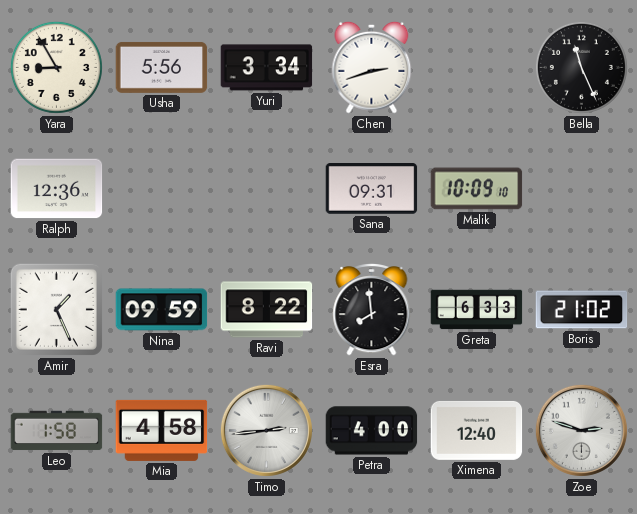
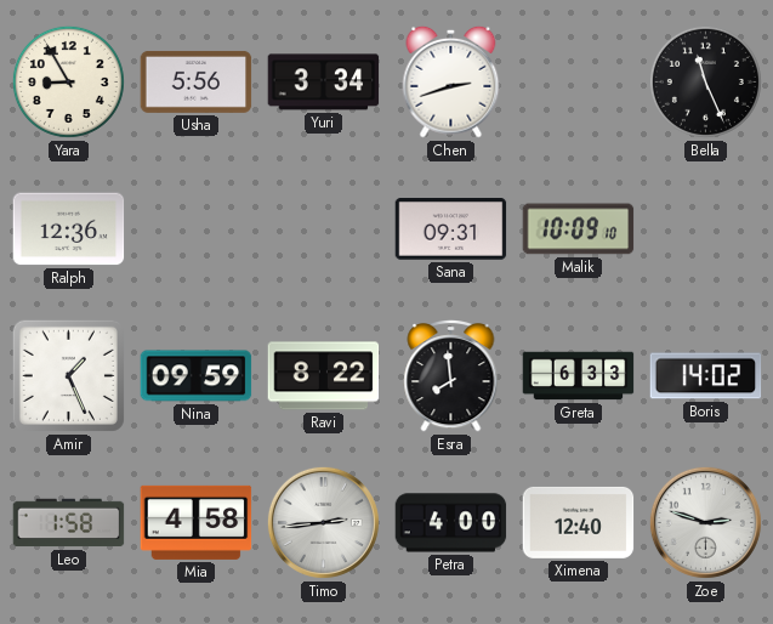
Boris: 21:02 -> 14:02
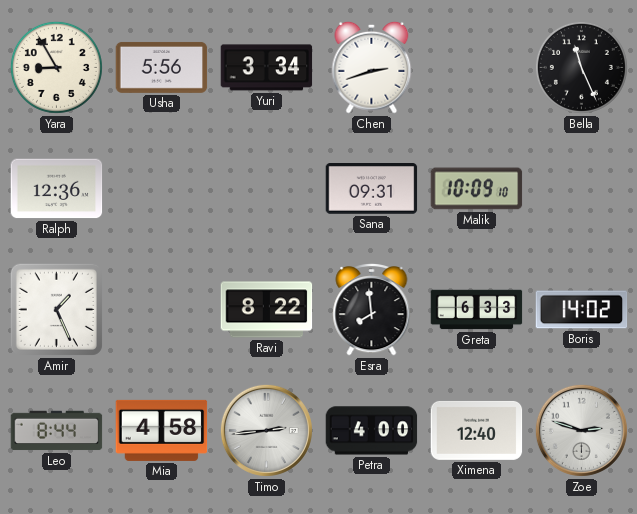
Nina: 09:59 -> none
Leo: 1:58 -> 8:44
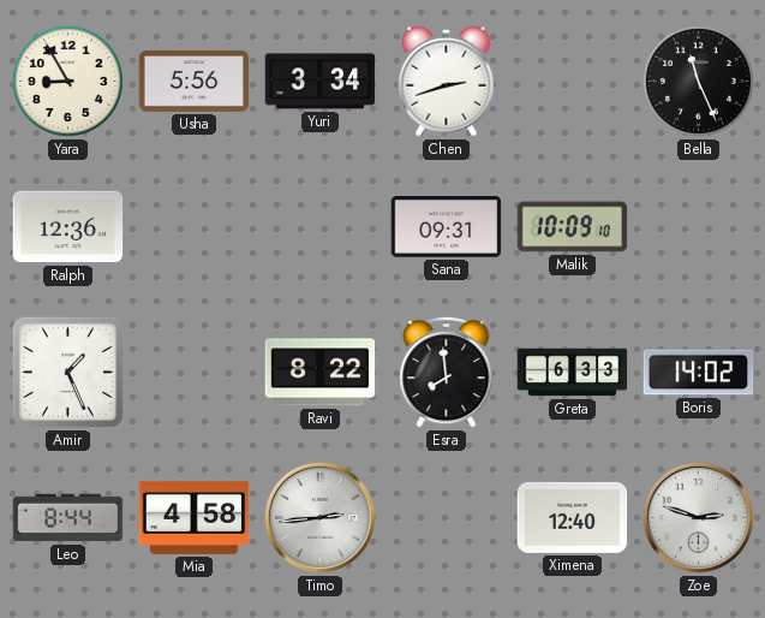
Petra: 4:00 -> none
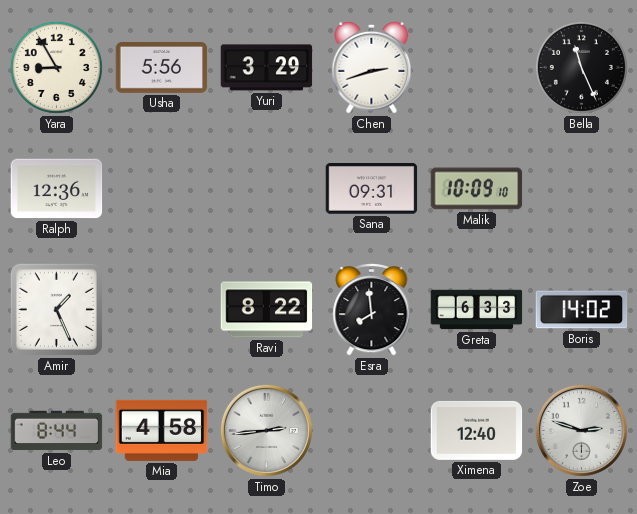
Yuri: 3:34 -> 3:29
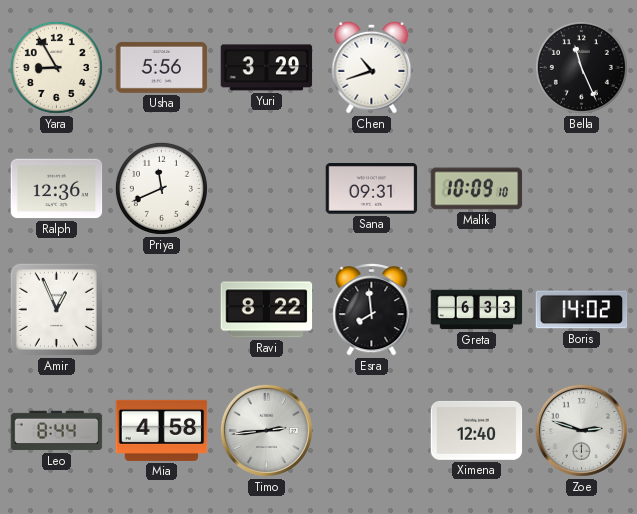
Chen: 2:42 -> 10:42
Priya: none -> 11:41
Amir: 1:26 -> 12:56
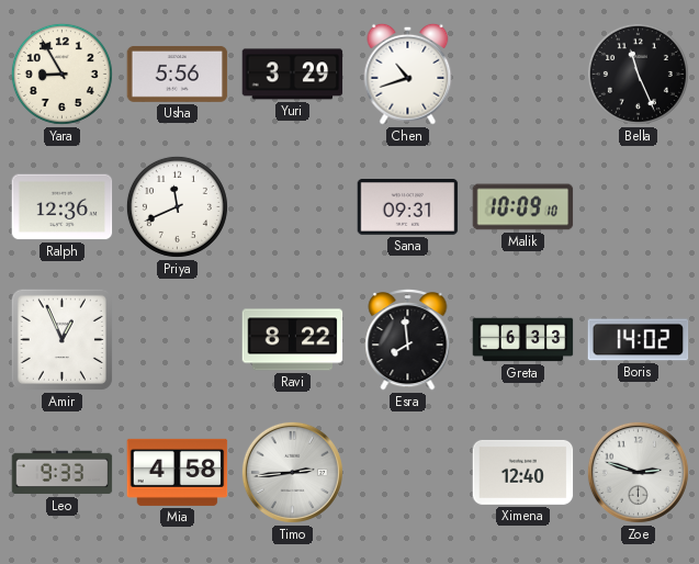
Leo: 8:44 -> 9:33
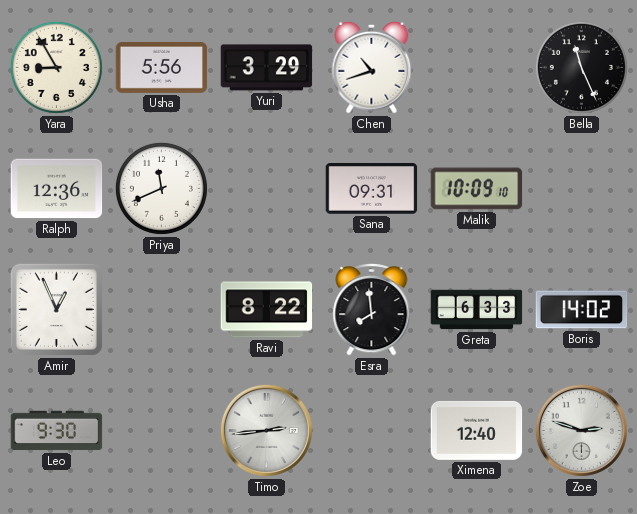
Leo: 9:33 -> 9:30
Mia: 4:58 -> none
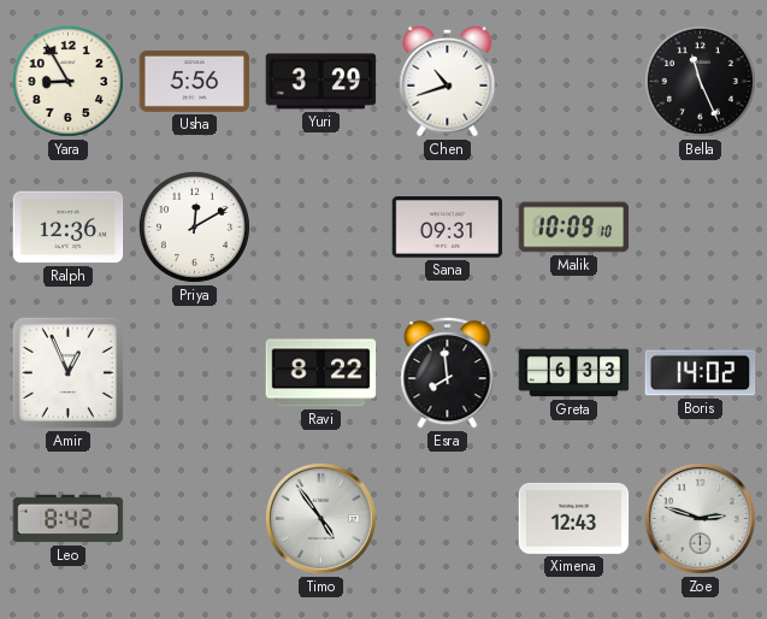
Priya: 11:41 -> 12:10
Leo: 9:30 -> 8:42
Timo: 2:44 -> 4:54
Ximena: 12:40 -> 12:43
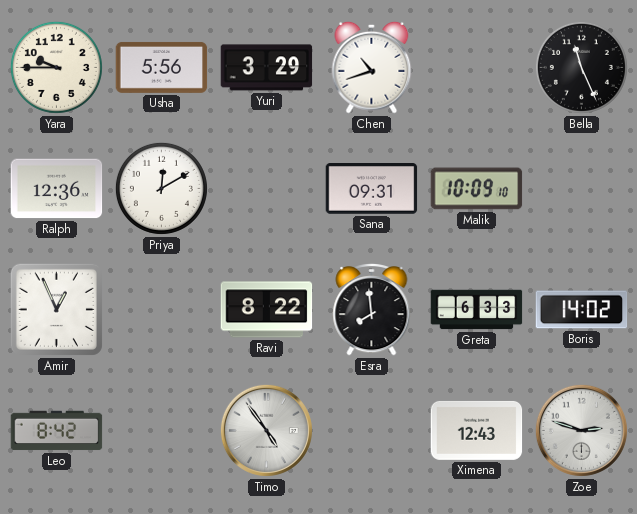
Yara: 8:55 -> 9:45
